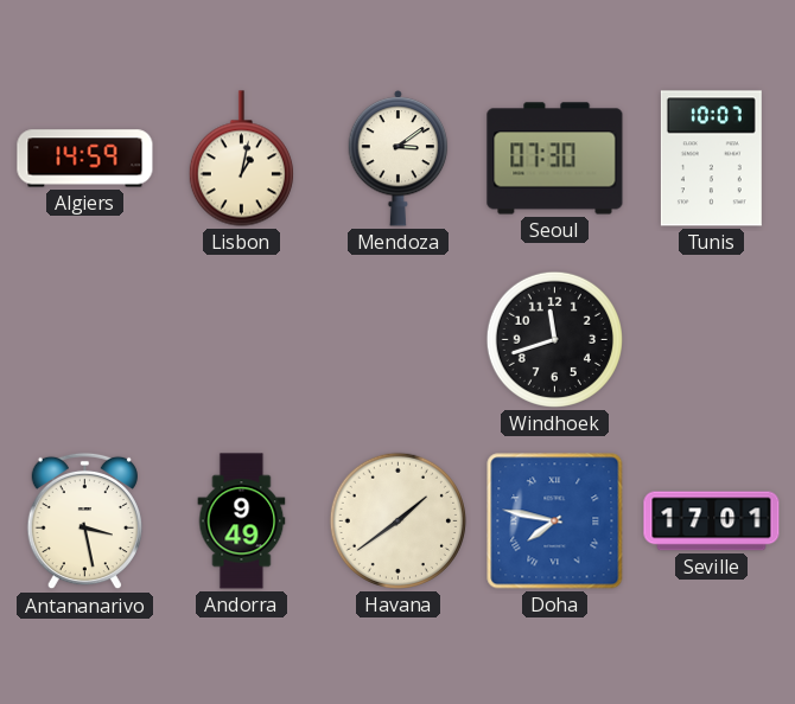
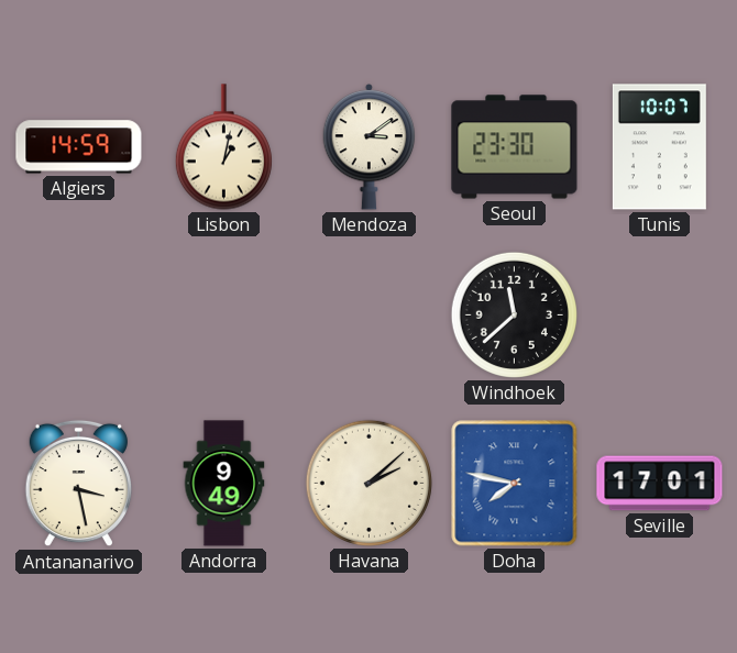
Seoul: 07:30 -> 23:30
Windhoek: 11:42 -> 11:38
Havana: 1:39 -> 2:08
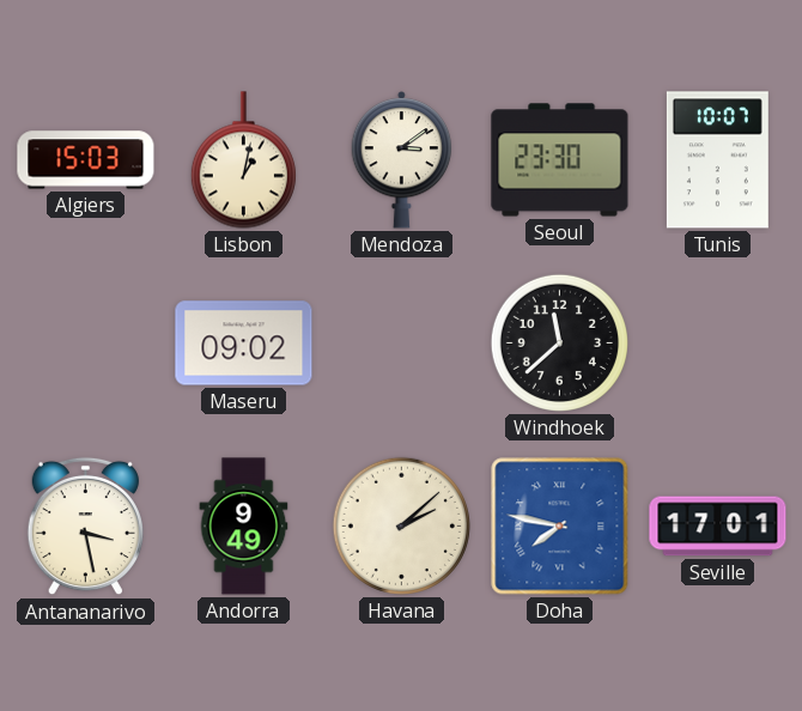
Algiers: 14:59 -> 15:03
Maseru: none -> 09:02
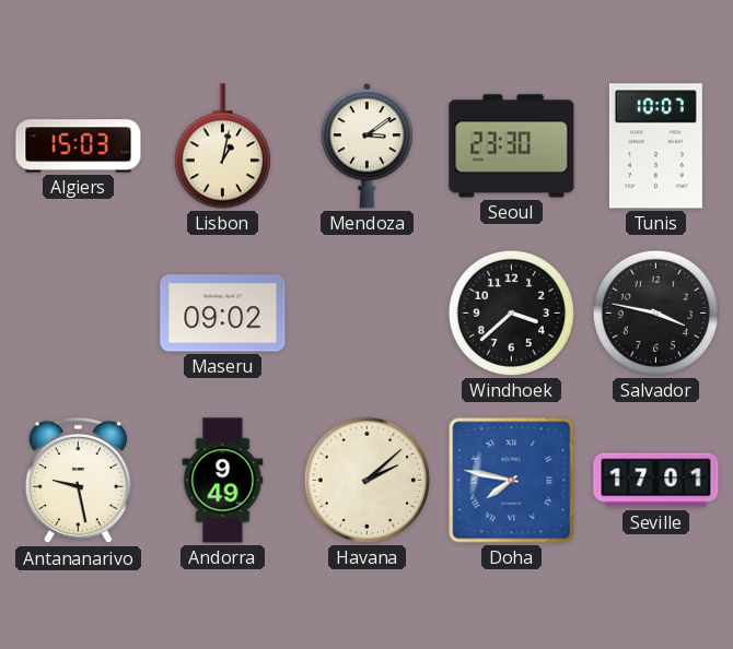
Windhoek: 11:38 -> 3:38
Salvador: none -> 3:47
Antananarivo: 3:28 -> 9:28
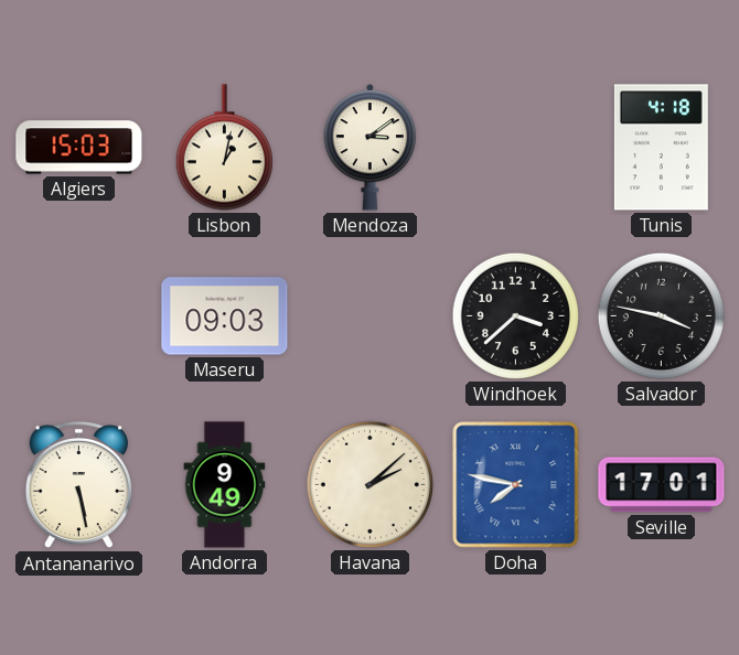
Seoul: 23:30 -> none
Tunis: 10:07 -> 4:18
Maseru: 09:02 -> 09:03
Antananarivo: 9:28 -> 5:28
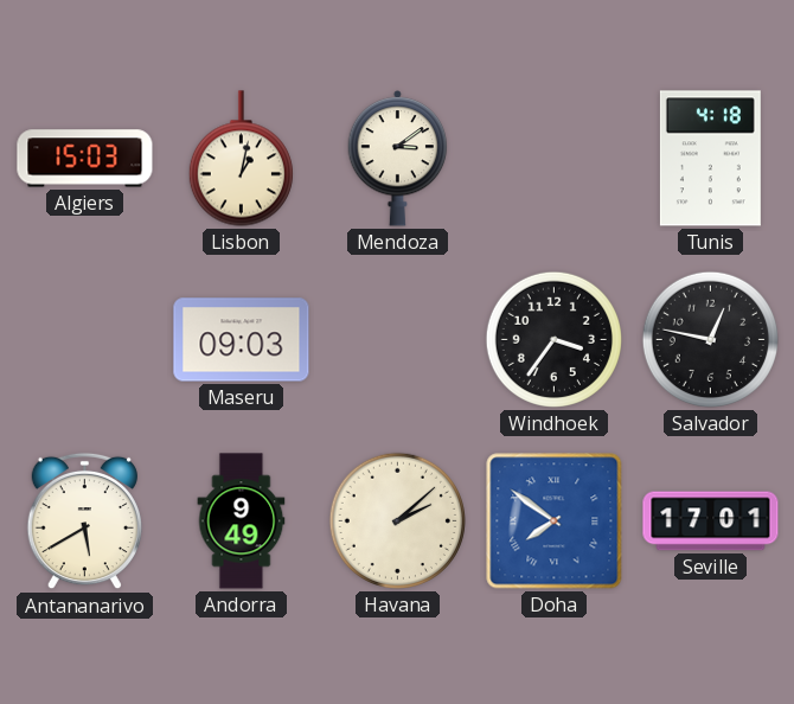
Windhoek: 3:38 -> 3:36
Salvador: 3:47 -> 12:47
Antananarivo: 5:28 -> 5:40
Doha: 7:47 -> 7:51
